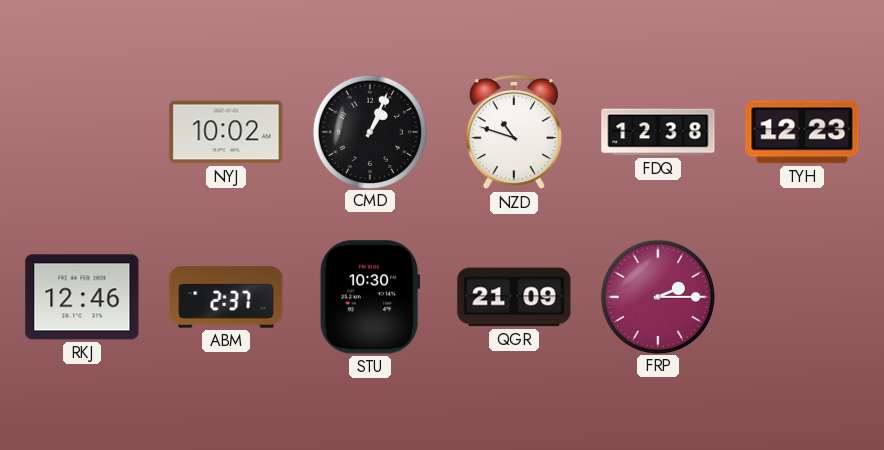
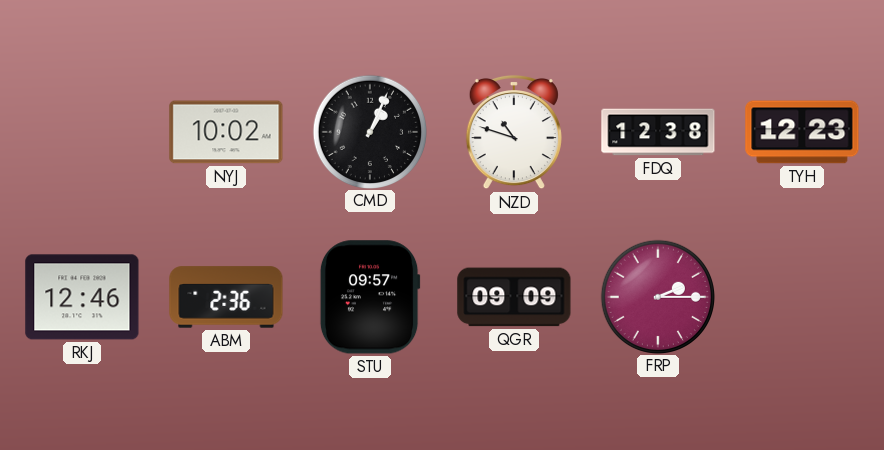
ABM: 2:37 -> 2:36
STU: 10:30 -> 09:57
QGR: 21:09 -> 09:09
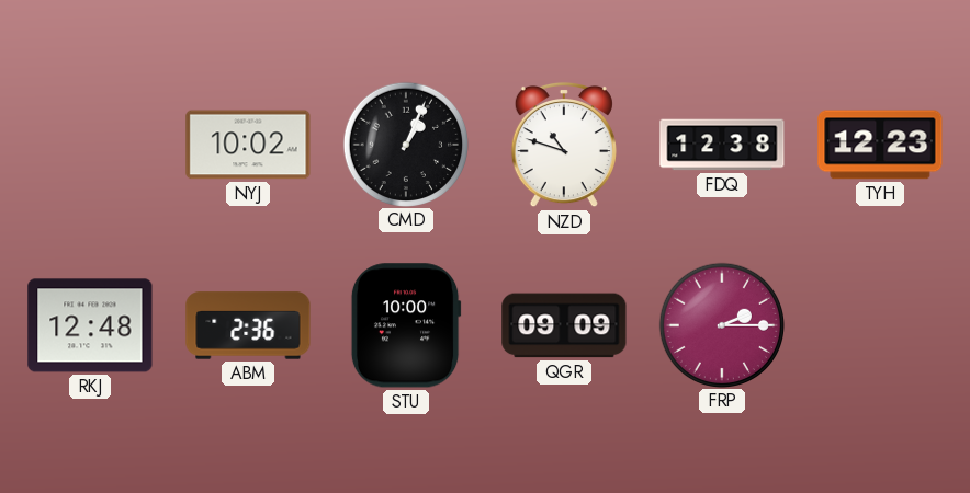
RKJ: 12:46 -> 12:48
STU: 09:57 -> 10:00
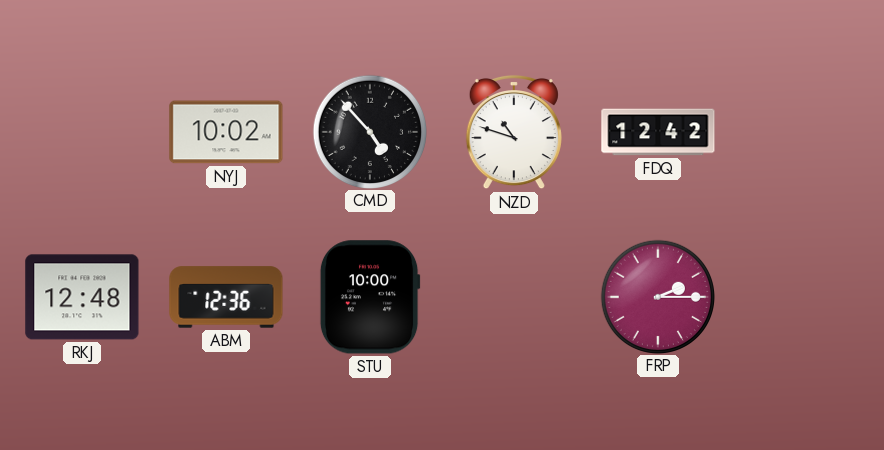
CMD: 1:04 -> 4:53
FDQ: 12:38 -> 12:42
TYH: 12:23 -> none
ABM: 2:36 -> 12:36
QGR: 09:09 -> none
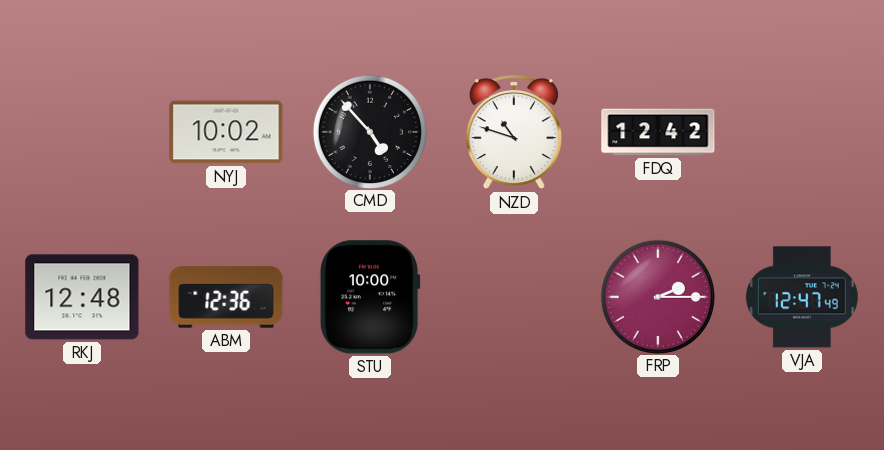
VJA: none -> 12:47
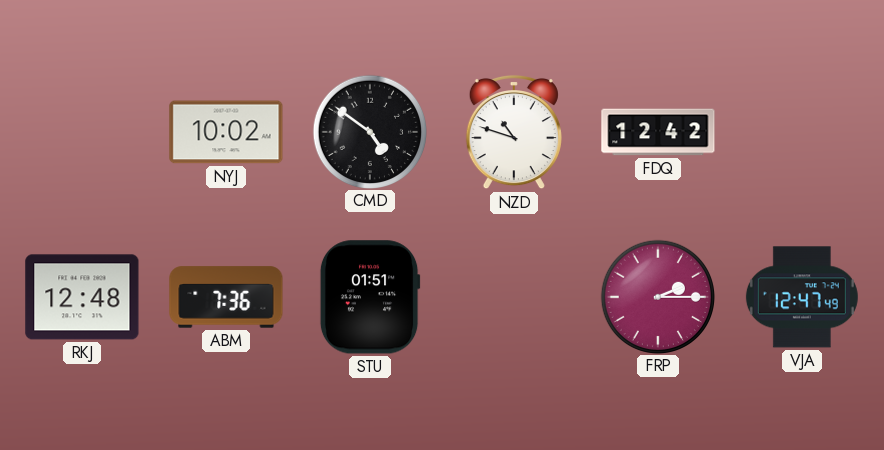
CMD: 4:53 -> 4:51
ABM: 12:36 -> 7:36
STU: 10:00 -> 01:51
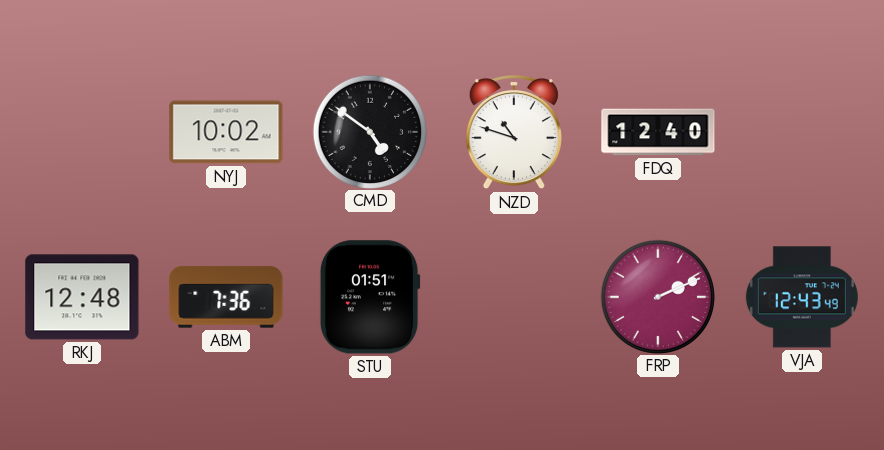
FDQ: 12:42 -> 12:40
FRP: 2:15 -> 2:11
VJA: 12:47 -> 12:43
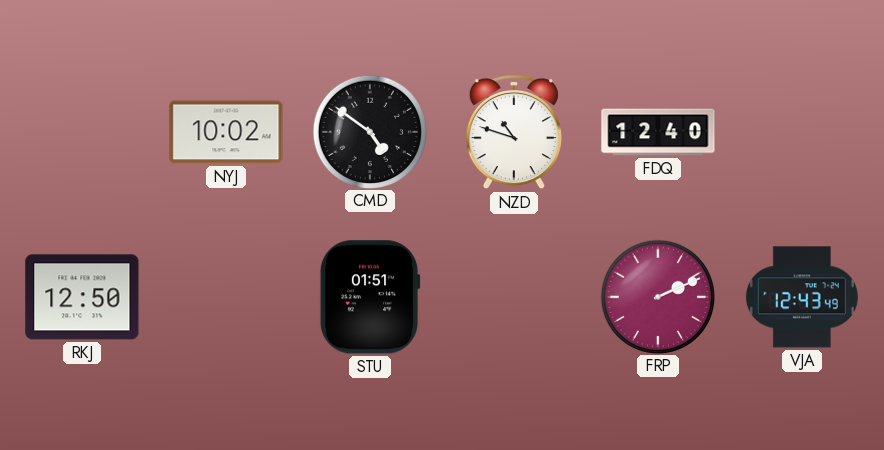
RKJ: 12:48 -> 12:50
ABM: 7:36 -> none
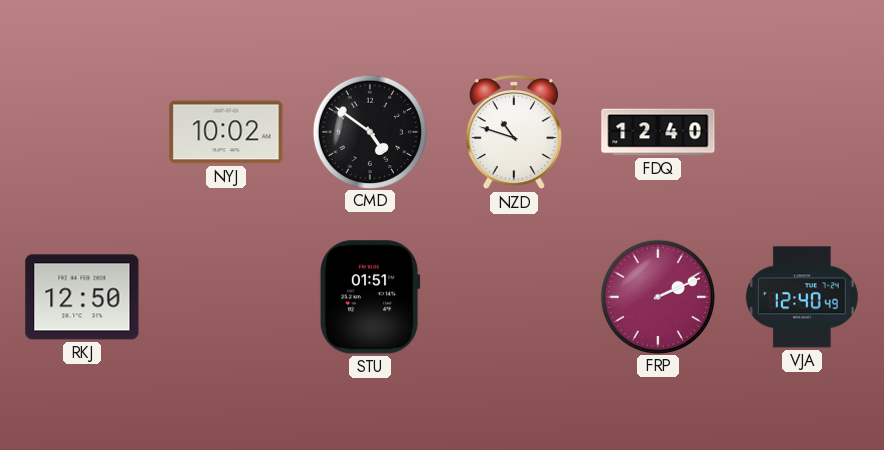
VJA: 12:43 -> 12:40
